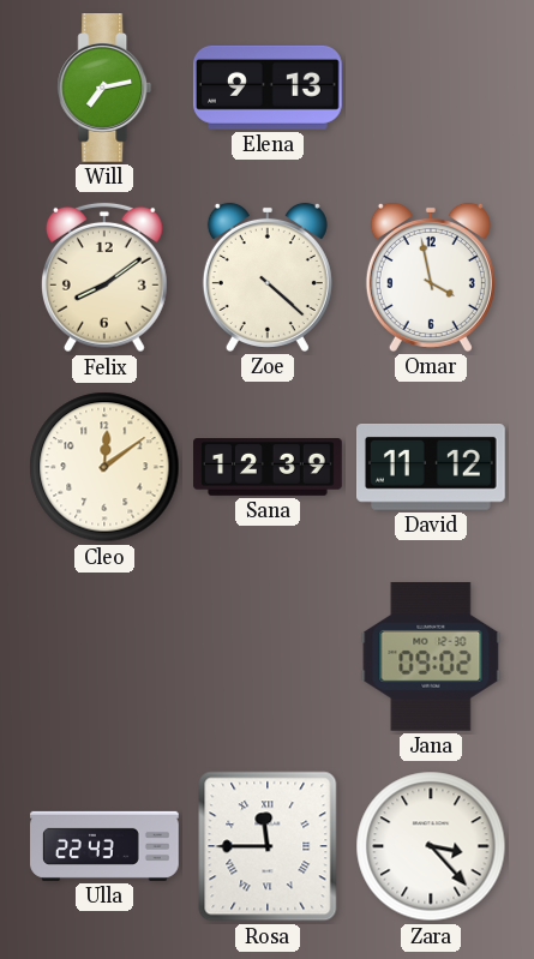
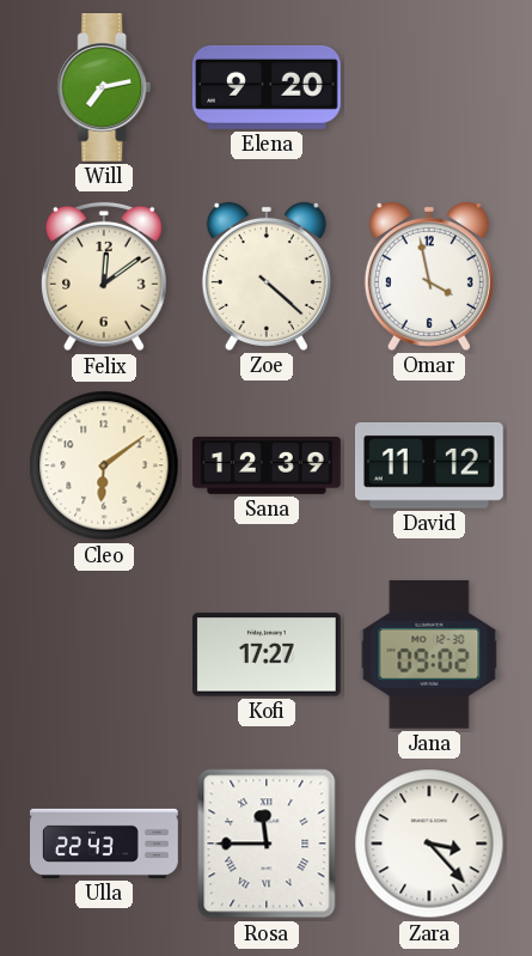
Elena: 9:13 -> 9:20
Felix: 8:09 -> 12:09
Cleo: 12:09 -> 6:09
Kofi: none -> 17:27
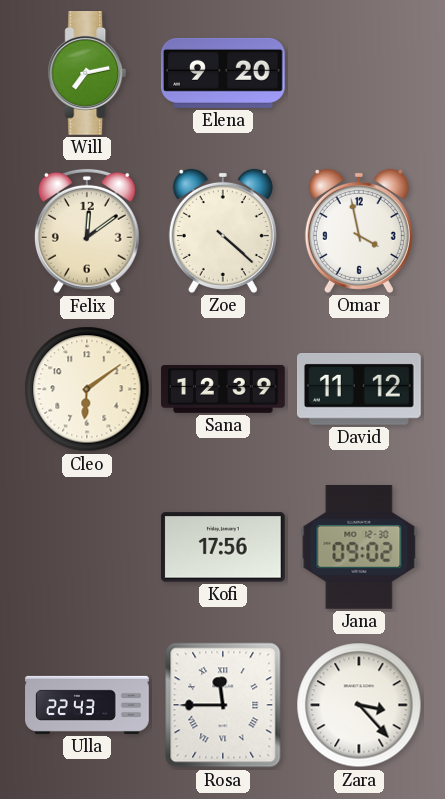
Kofi: 17:27 -> 17:56
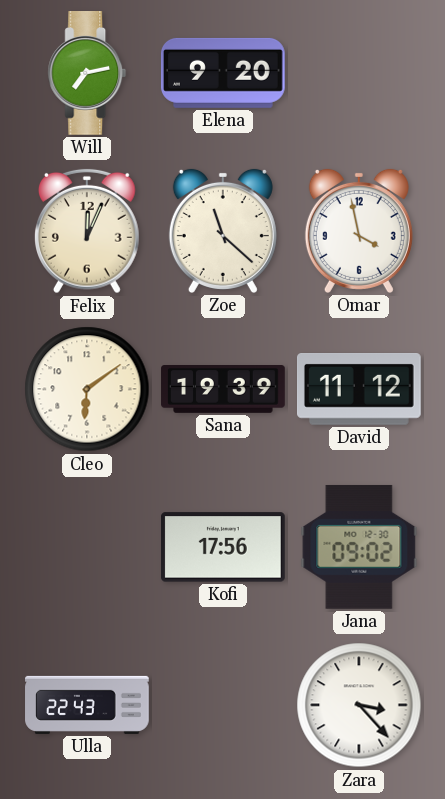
Felix: 12:09 -> 12:04
Zoe: 4:22 -> 11:22
Sana: 12:39 -> 19:39
Rosa: 11:45 -> none
